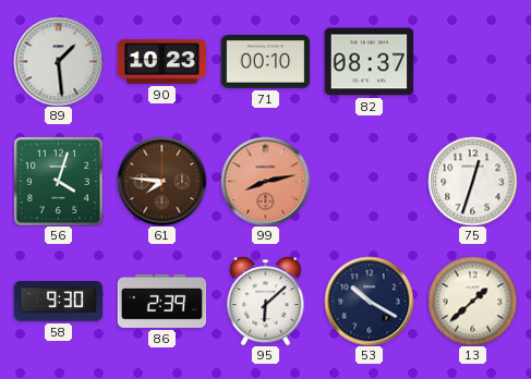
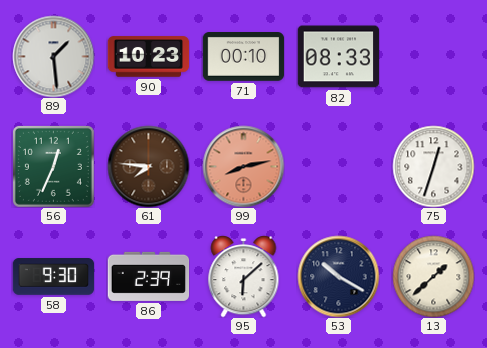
82: 08:37 -> 08:33
56: 4:03 -> 12:34
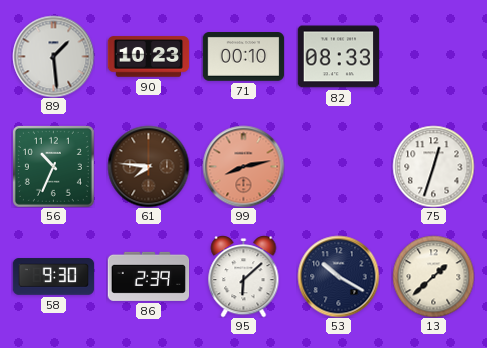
56: 12:34 -> 10:34
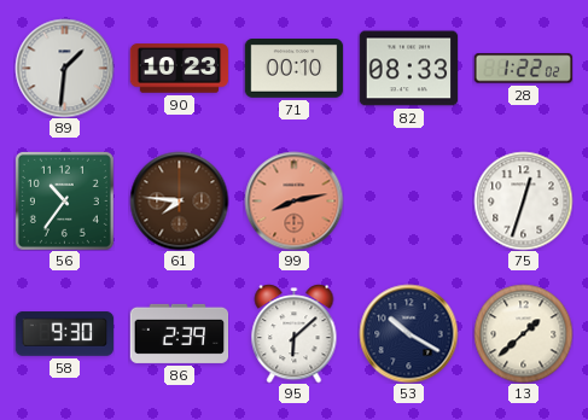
89: 1:29 -> 1:31
28: none -> 1:22
56: 10:34 -> 10:36
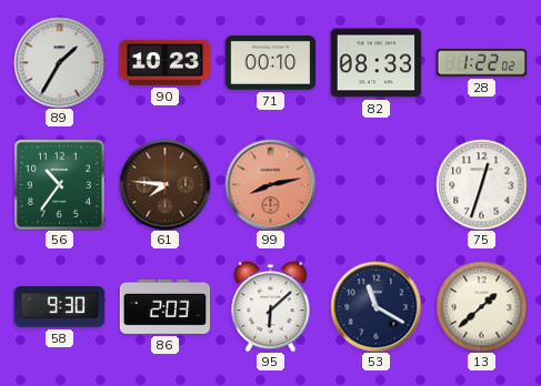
89: 1:31 -> 1:35
86: 2:39 -> 2:03
53: 10:20 -> 11:20
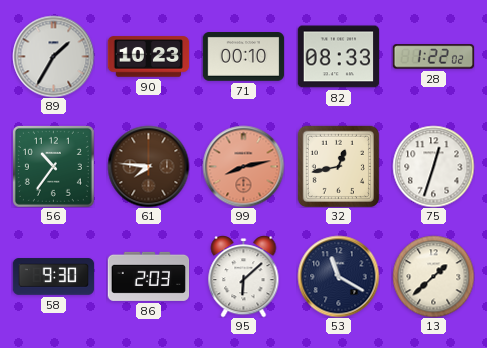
32: none -> 12:43
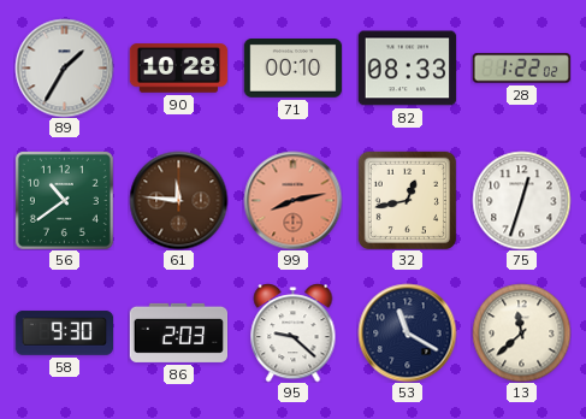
90: 10:23 -> 10:28
56: 10:36 -> 10:39
61: 7:46 -> 11:46
95: 6:08 -> 9:22
13: 1:38 -> 11:38
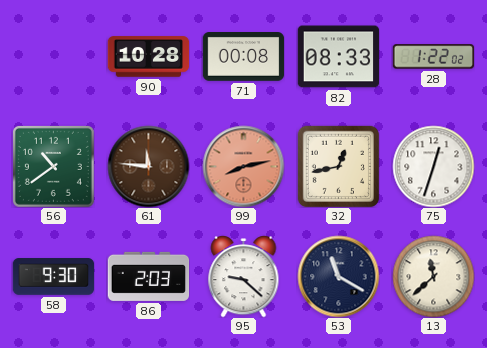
89: 1:35 -> none
71: 00:10 -> 00:08
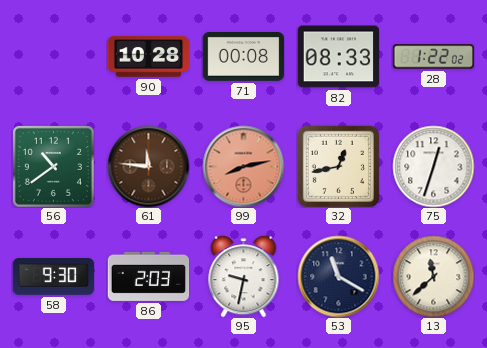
95: 9:22 -> 9:32
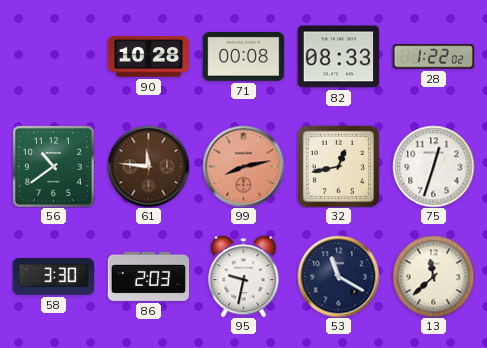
58: 9:30 -> 3:30
